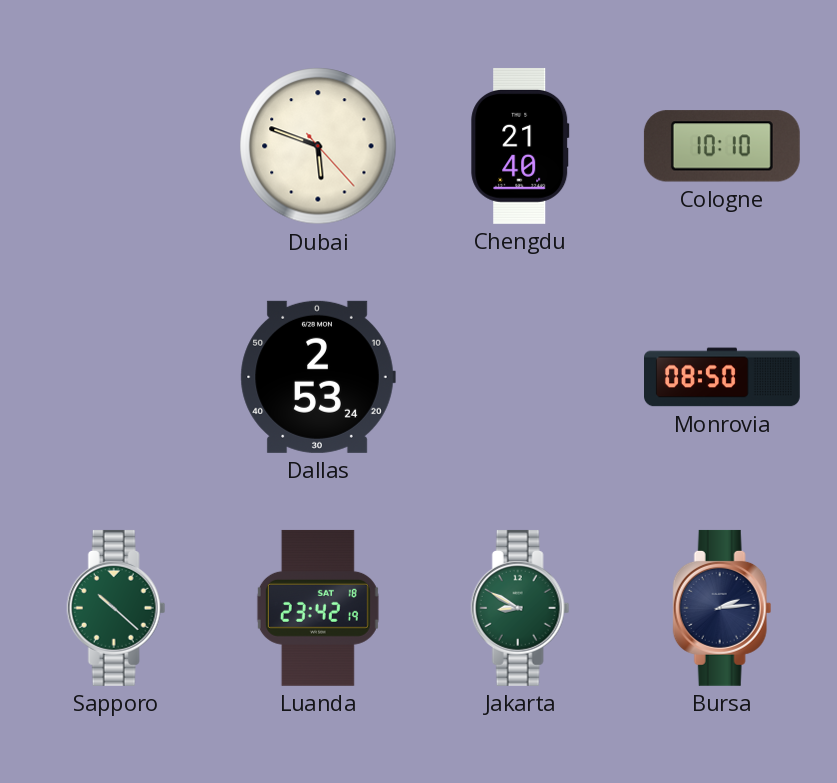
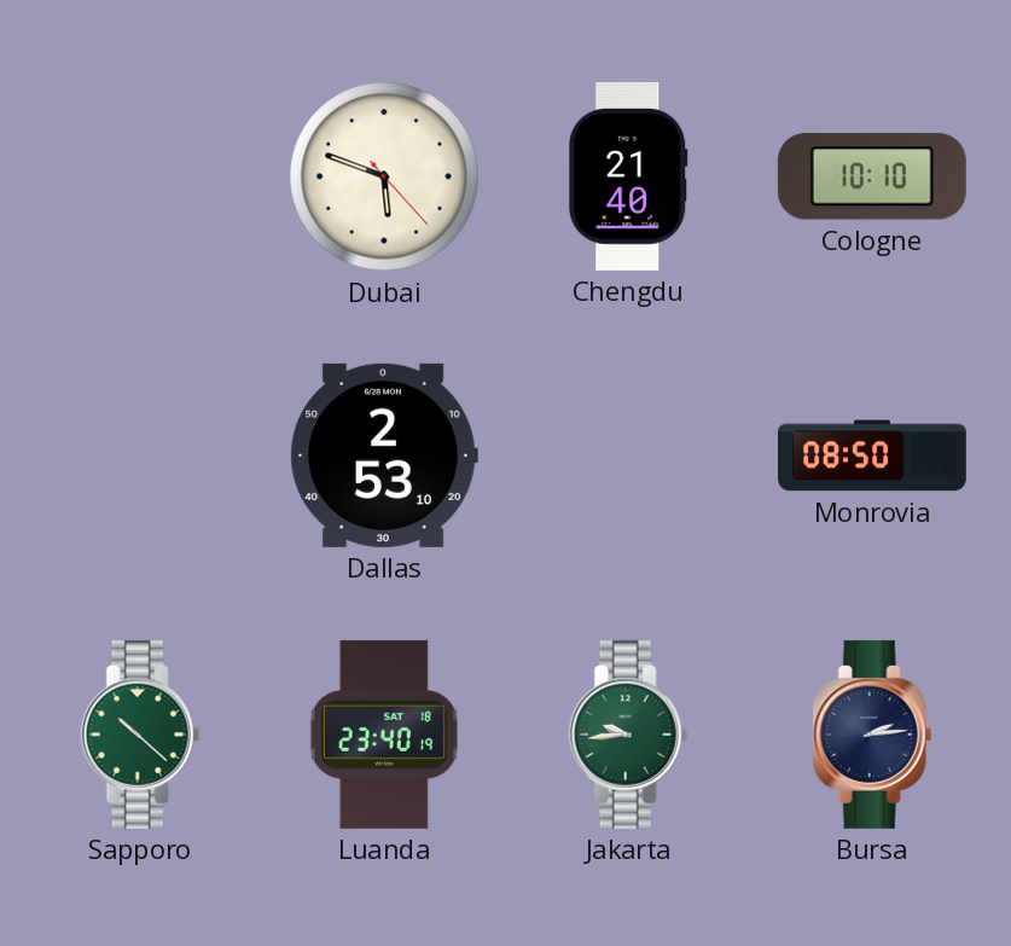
Dallas: 2:53:24 -> 2:53:10
Luanda: 23:42 -> 23:40
Jakarta: 8:50 -> 9:44
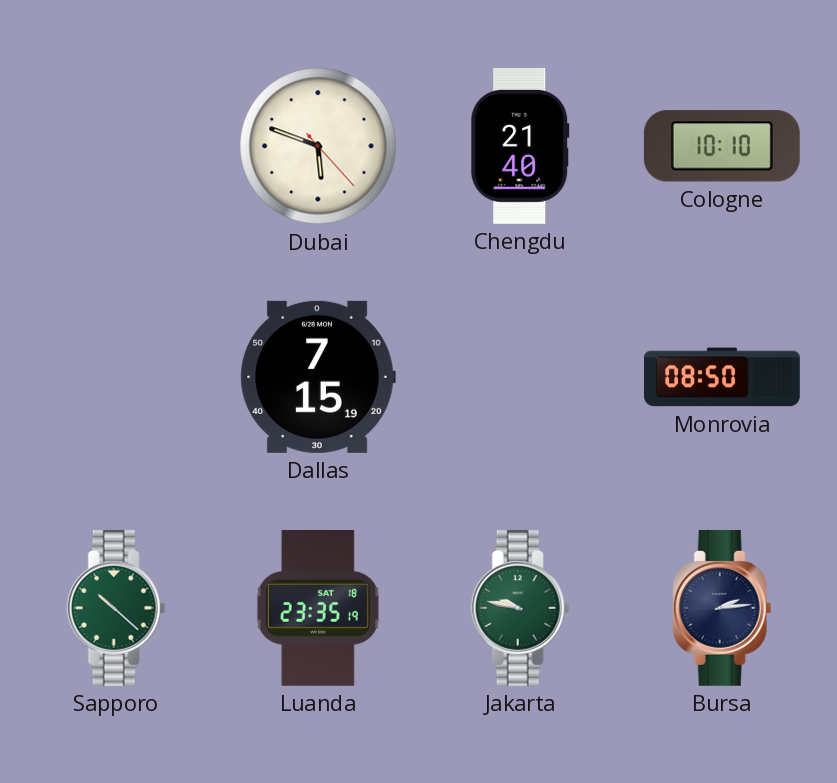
Dallas: 2:53 -> 7:15
Luanda: 23:40 -> 23:35
Jakarta: 9:44 -> 9:47
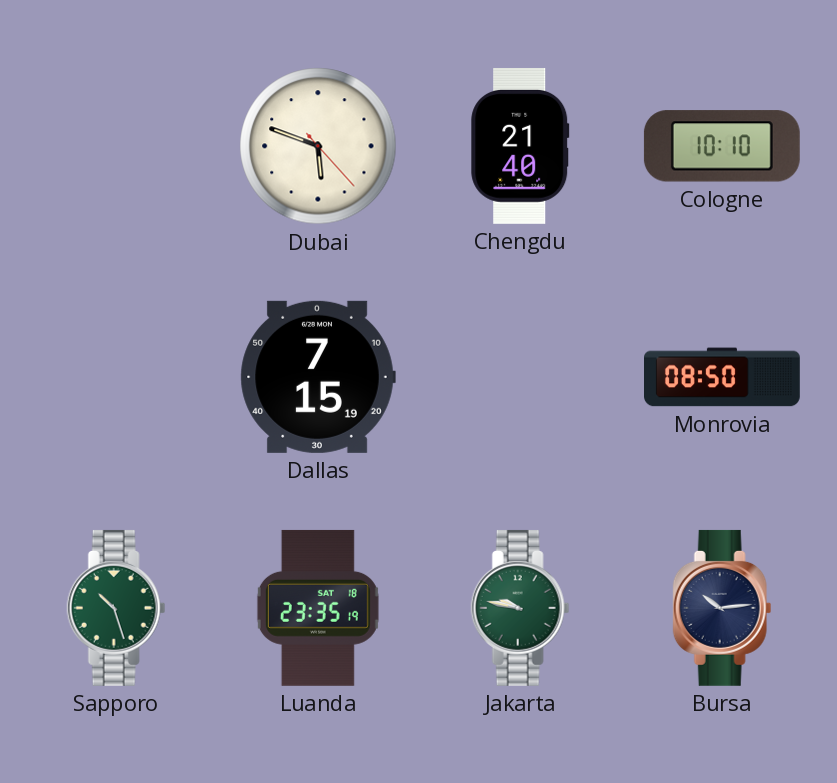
Sapporo: 10:22 -> 10:27
Bursa: 2:14 -> 10:14
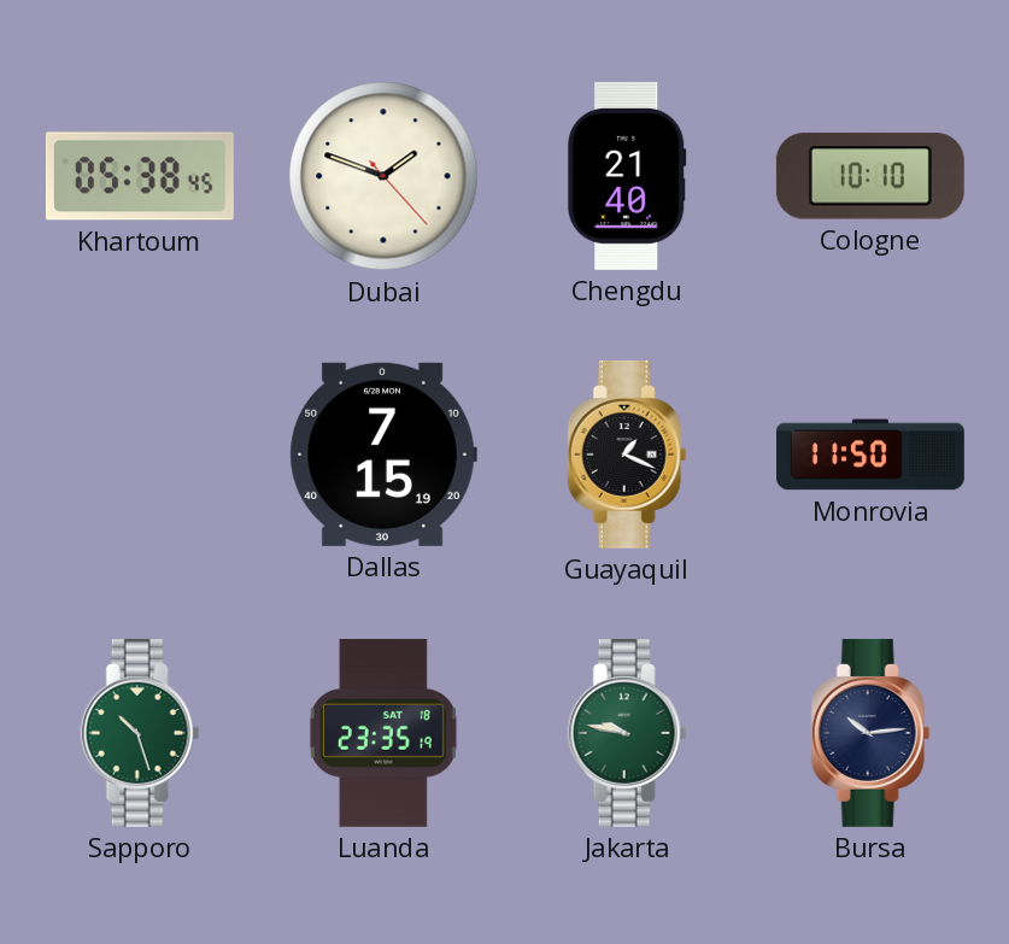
Khartoum: none -> 05:38
Dubai: 5:48 -> 1:48
Guayaquil: none -> 1:19
Monrovia: 08:50 -> 11:50
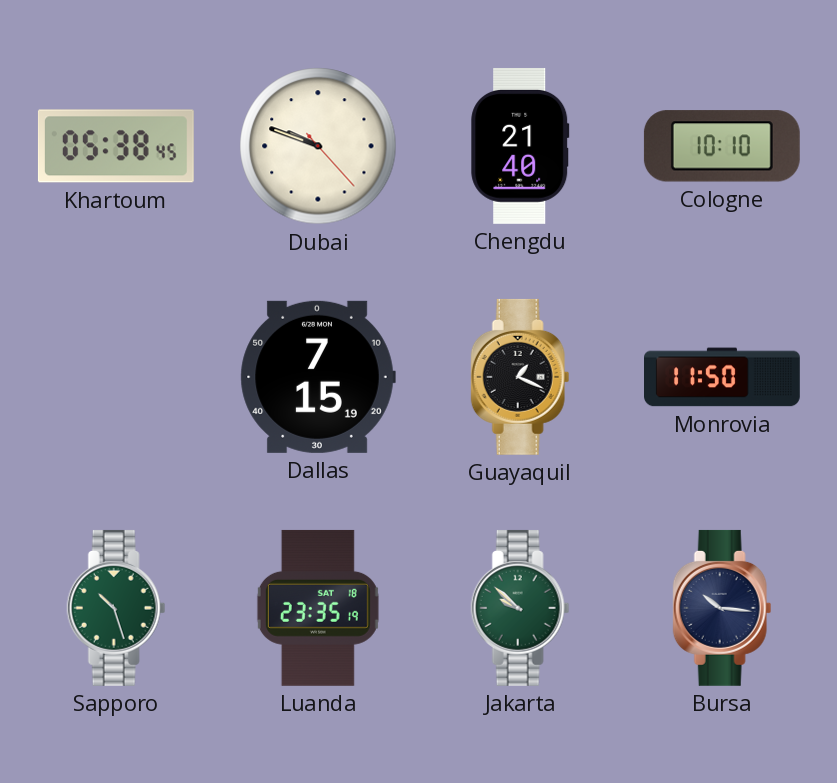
Dubai: 1:48 -> 9:48
Jakarta: 9:47 -> 9:52
Bursa: 10:14 -> 10:16
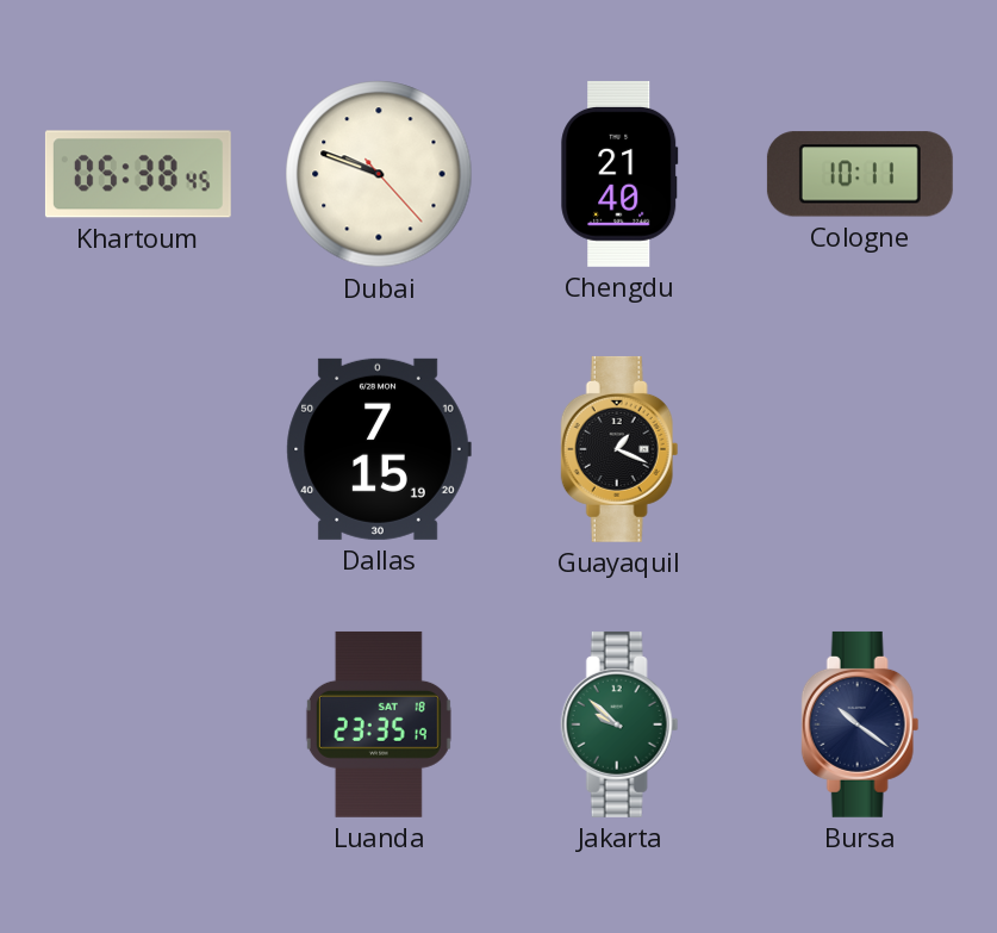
Cologne: 10:10 -> 10:11
Monrovia: 11:50 -> none
Sapporo: 10:27 -> none
Bursa: 10:16 -> 10:21
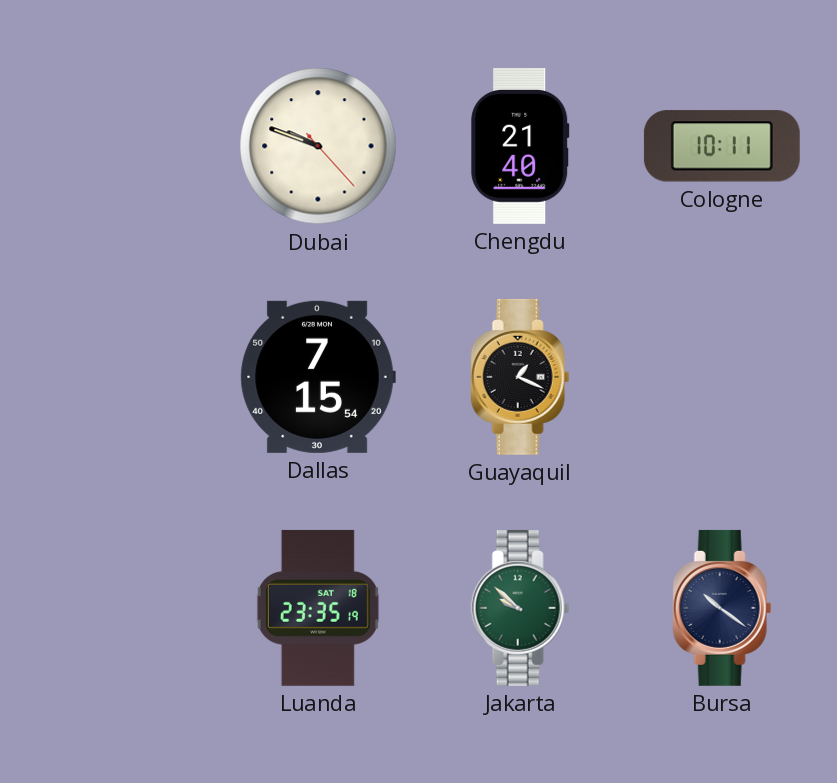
Khartoum: 05:38 -> none
Dallas: 7:15:19 -> 7:15:54
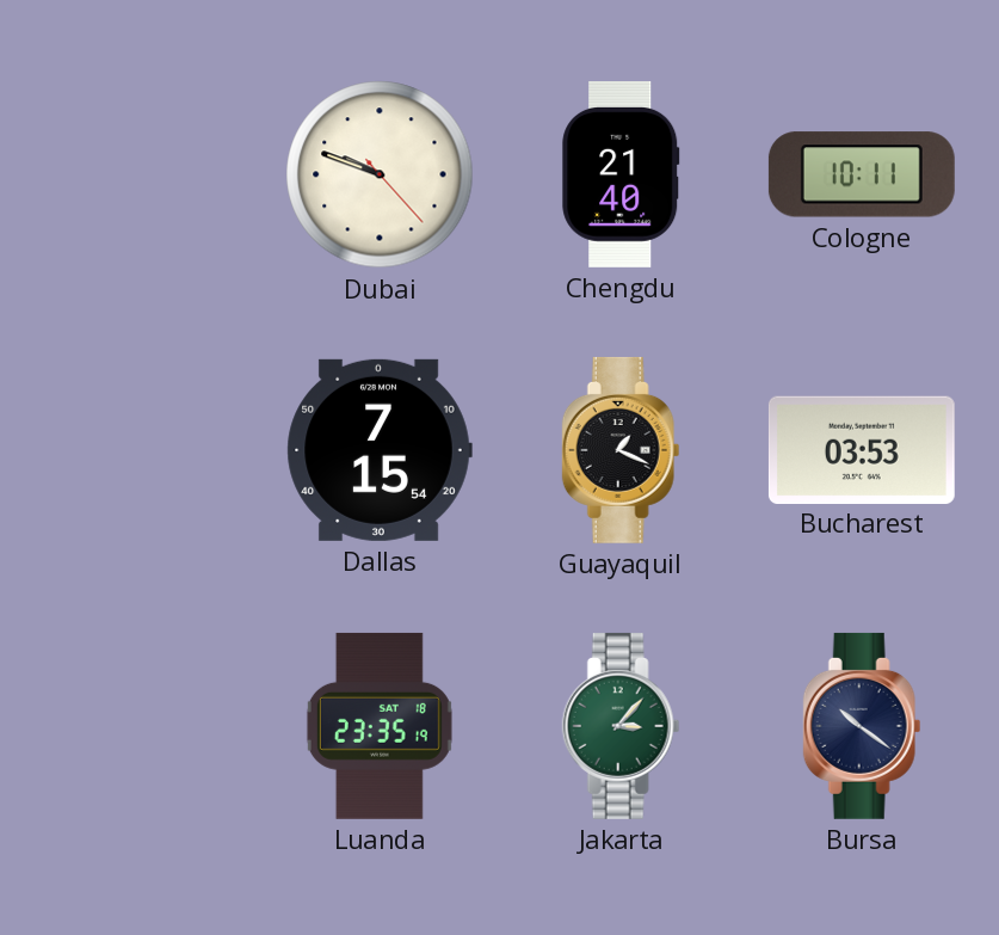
Bucharest: none -> 03:53
Jakarta: 9:52 -> 3:07
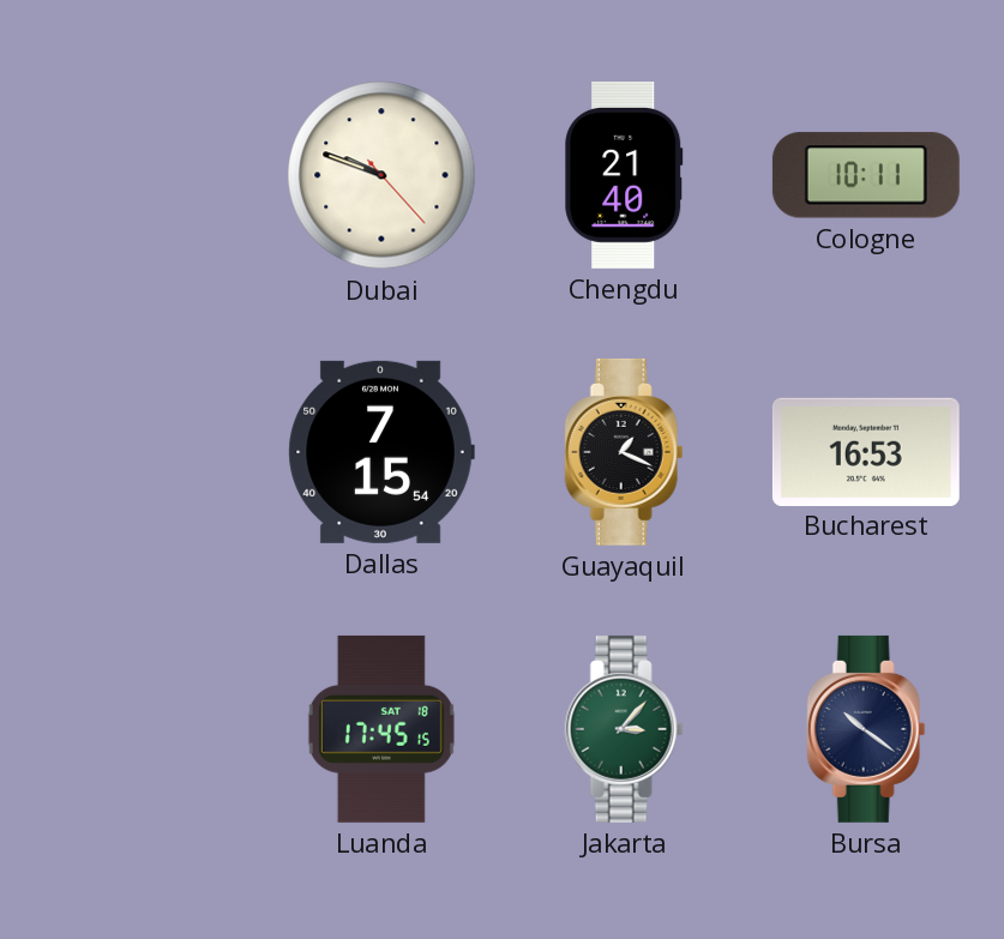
Bucharest: 03:53 -> 16:53
Luanda: 23:35 -> 17:45
